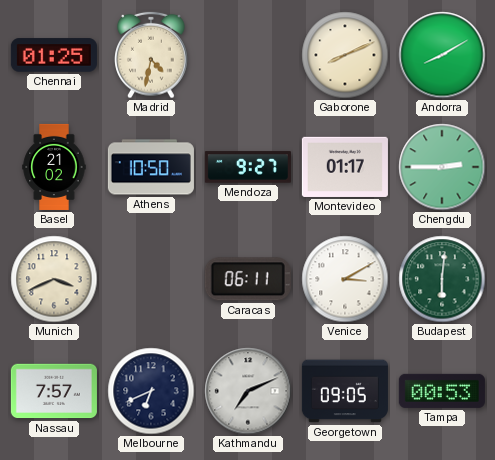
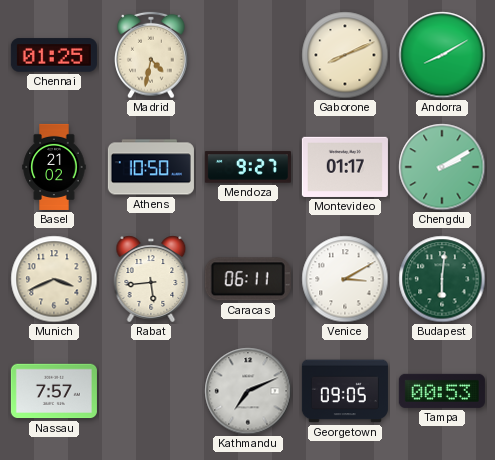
Chengdu: 2:45 -> 2:10
Rabat: none -> 5:44
Melbourne: 6:41 -> none
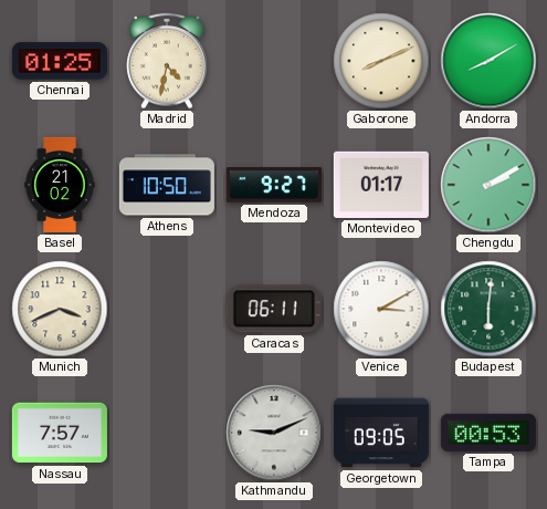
Rabat: 5:44 -> none
Kathmandu: 7:11 -> 9:11
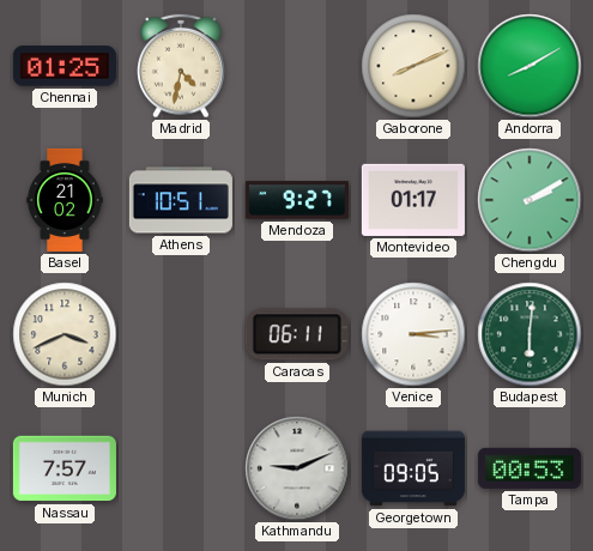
Athens: 10:50 -> 10:51
Venice: 3:10 -> 3:14
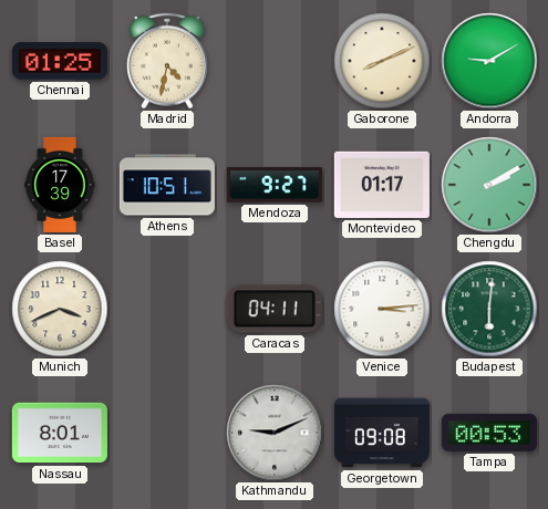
Andorra: 8:10 -> 9:10
Basel: 21:02 -> 17:39
Caracas: 06:11 -> 04:11
Nassau: 7:57 -> 8:01
Georgetown: 09:05 -> 09:08
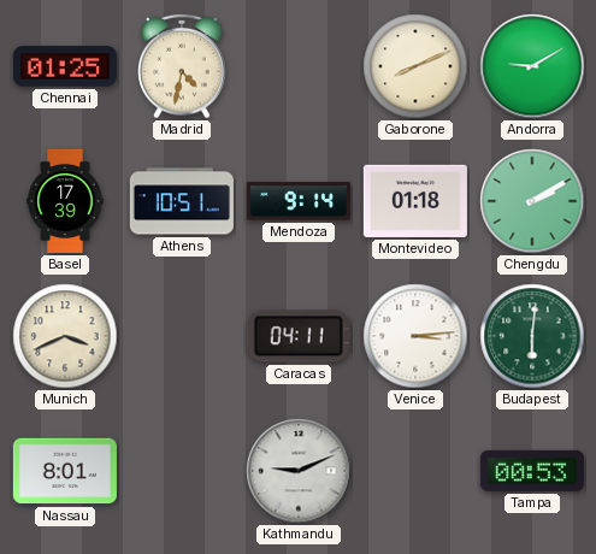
Mendoza: 9:27 -> 9:14
Montevideo: 01:17 -> 01:18
Georgetown: 09:08 -> none
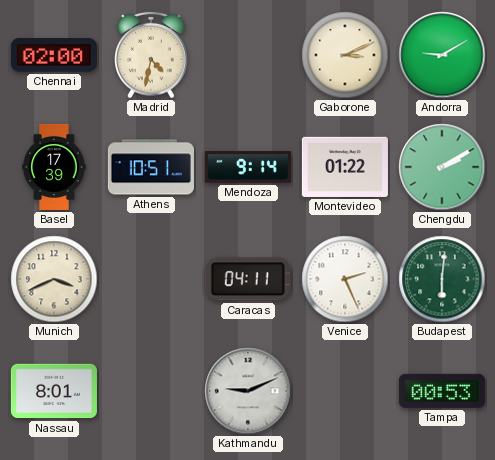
Chennai: 01:25 -> 02:00
Gaborone: 8:11 -> 3:11
Montevideo: 01:18 -> 01:22
Venice: 3:14 -> 2:26
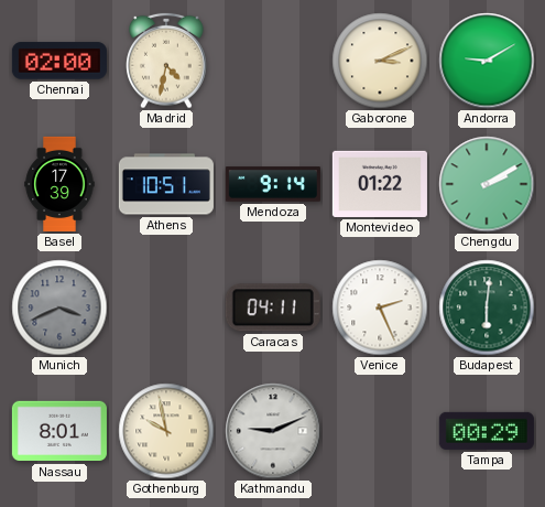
Munich dial: cream -> grey
Gothenburg: none -> 9:58
Tampa: 00:53 -> 00:29
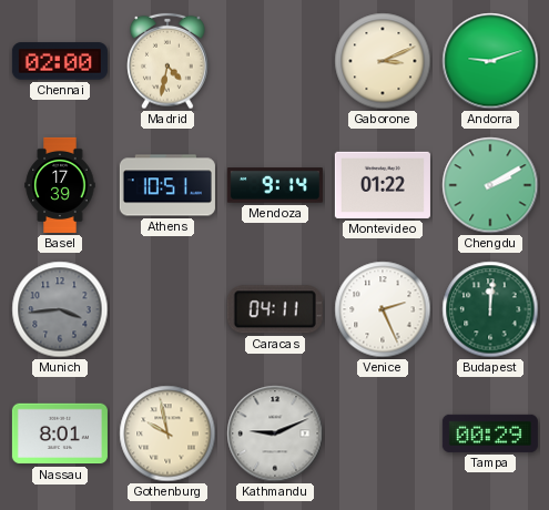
Andorra: 9:10 -> 9:12
Munich: 3:41 -> 3:44
Budapest: 6:01 -> 12:01
